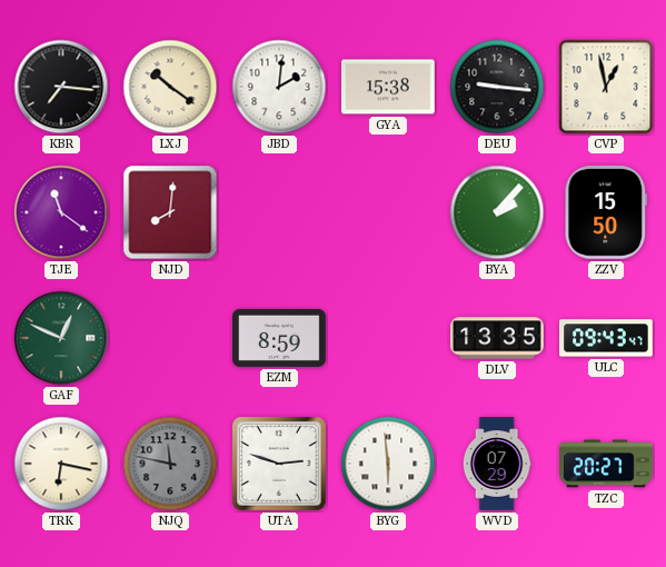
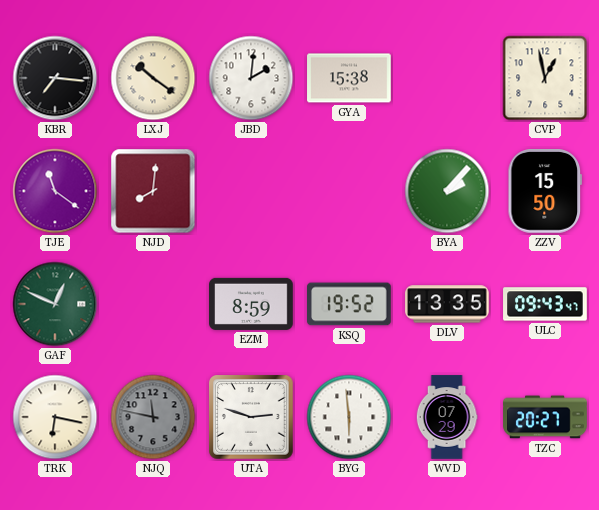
DEU: 9:16 -> none
KSQ: none -> 19:52
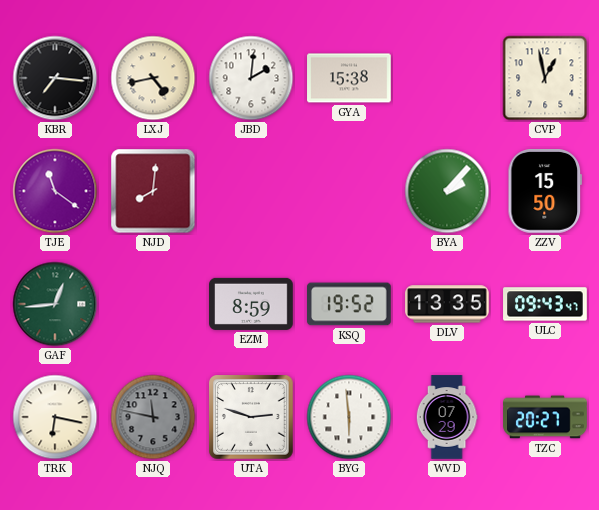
LXJ: 10:21 -> 4:43
GAF: 12:49 -> 12:44
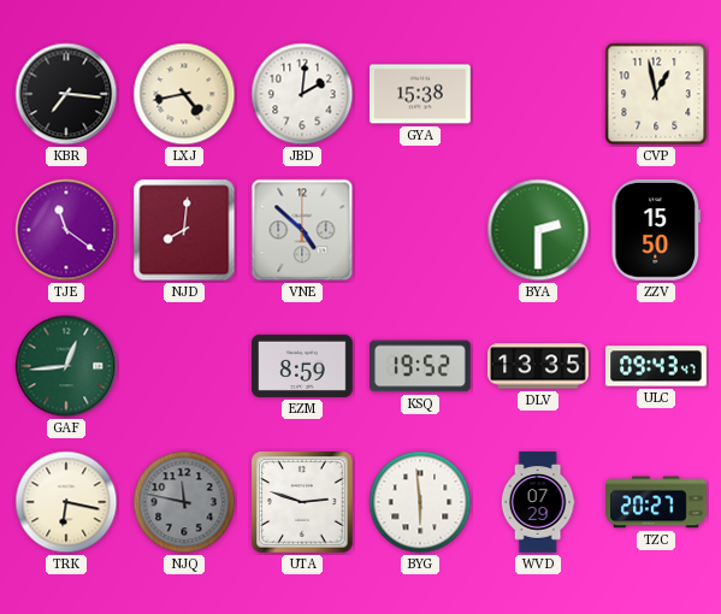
VNE: none -> 4:52
BYA: 2:07 -> 2:30
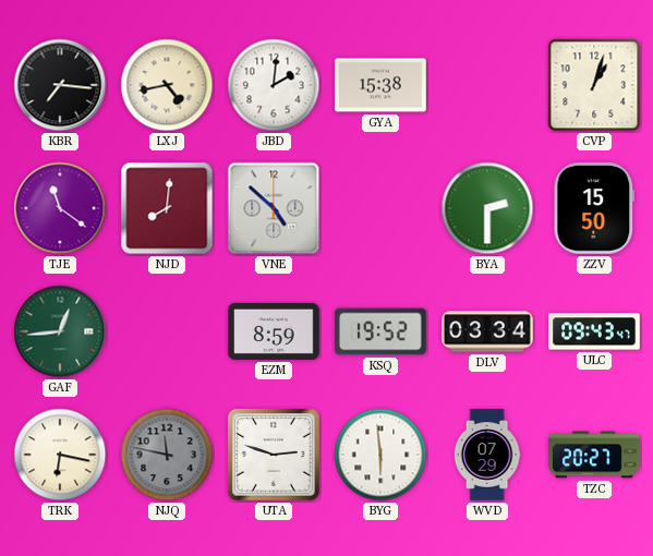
CVP: 12:58 -> 1:03
DLV: 13:35 -> 03:34
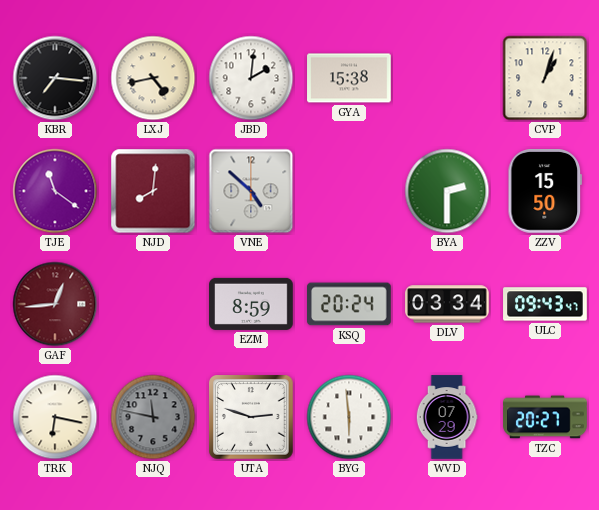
GAF dial: green -> burgundy
KSQ: 19:52 -> 20:24
